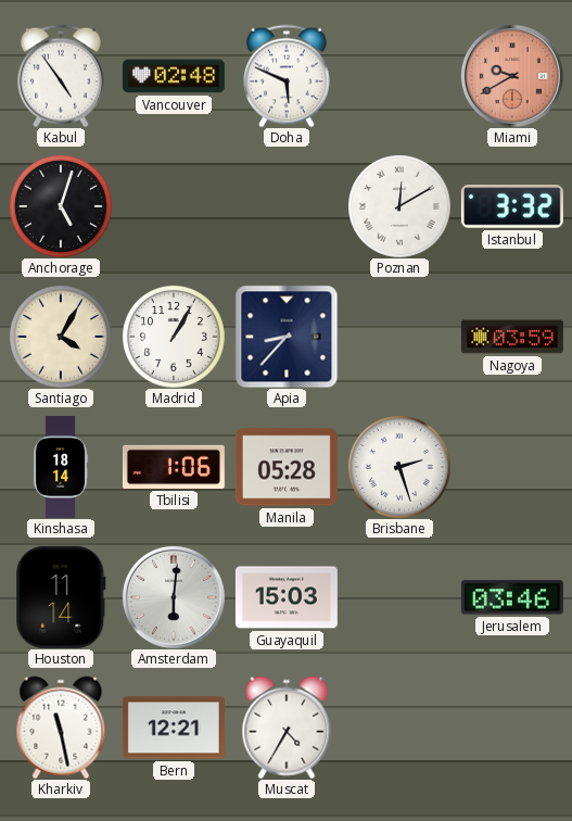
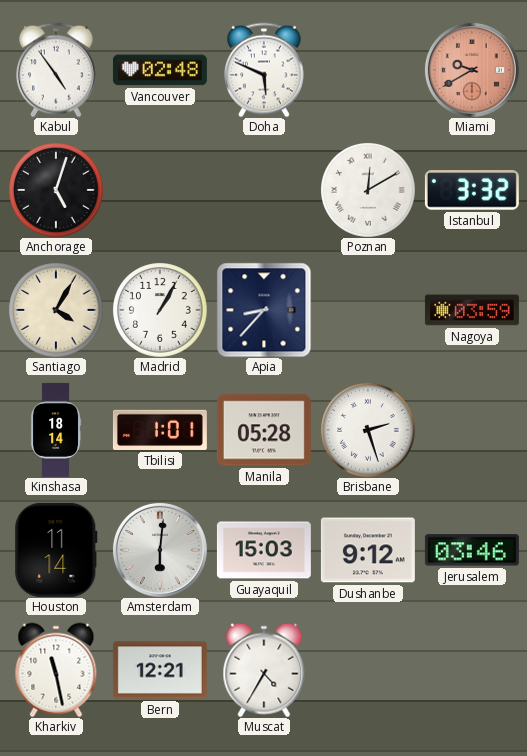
Tbilisi: 1:06 -> 1:01
Dushanbe: none -> 9:12
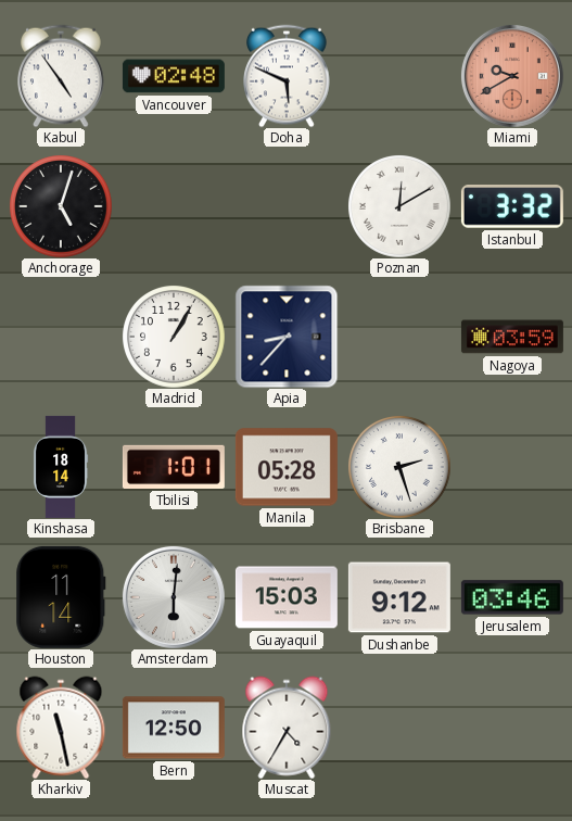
Santiago: 4:05 -> none
Bern: 12:21 -> 12:50
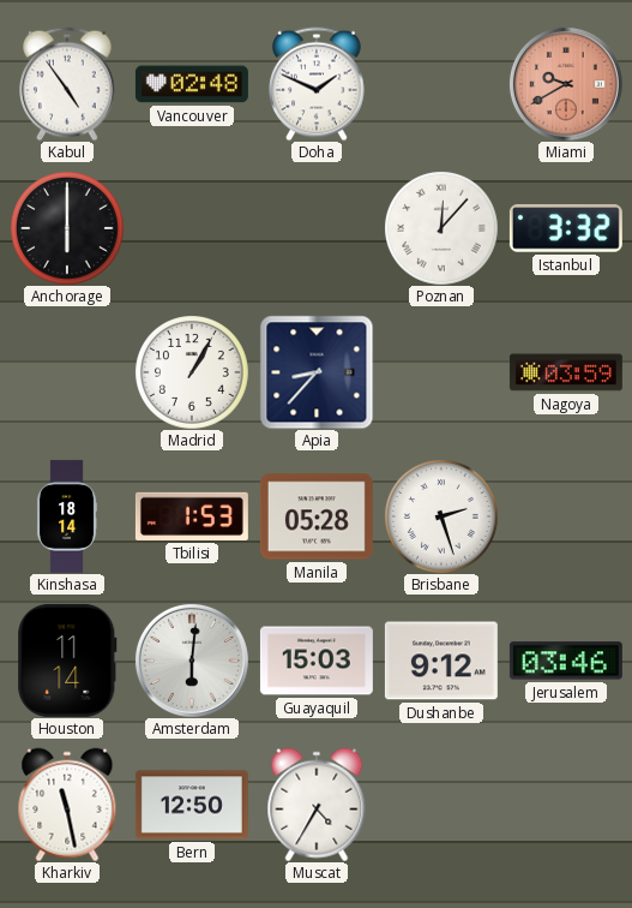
Doha: 5:49 -> 1:49
Anchorage: 5:03 -> 6:00
Poznan: 12:10 -> 12:07
Tbilisi: 1:01 -> 1:53
